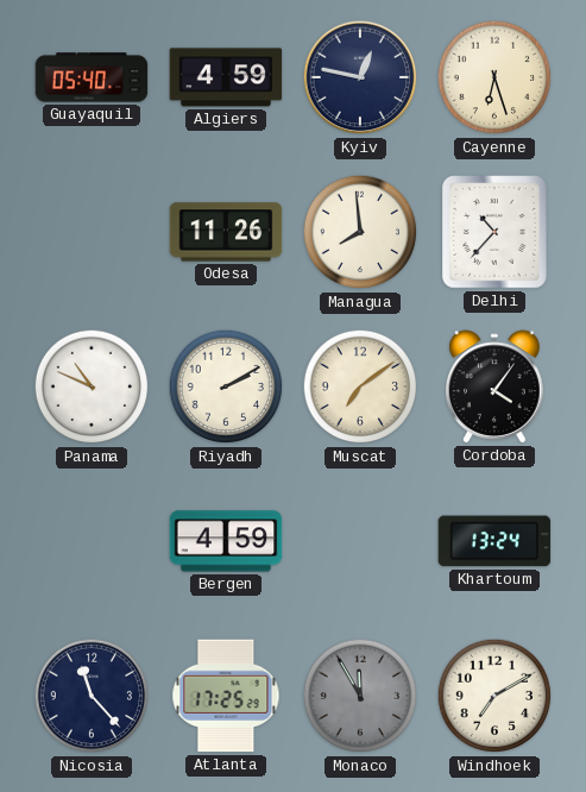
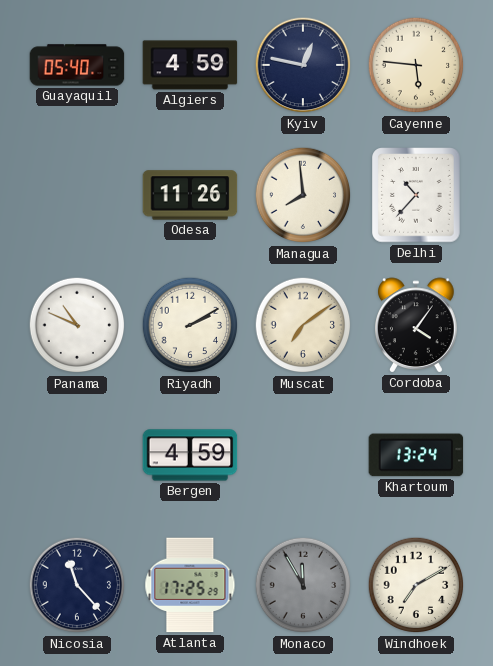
Cayenne: 6:27 -> 5:46
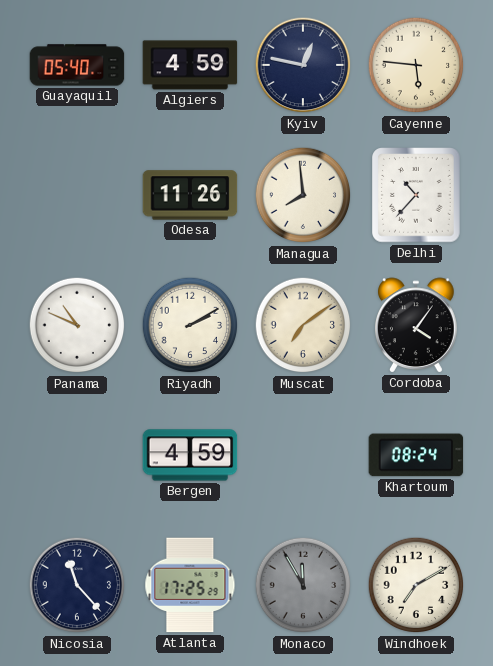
Khartoum: 13:24 -> 08:24
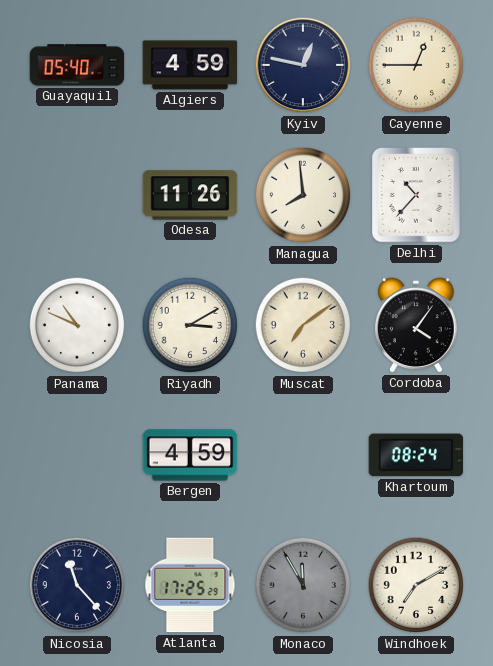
Cayenne: 5:46 -> 12:45
Riyadh: 2:10 -> 3:10
